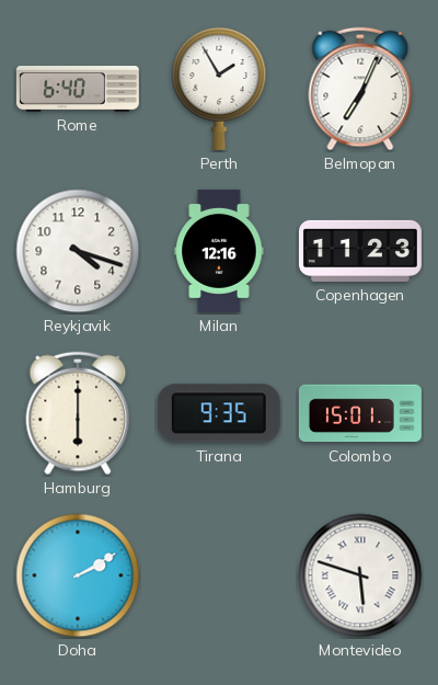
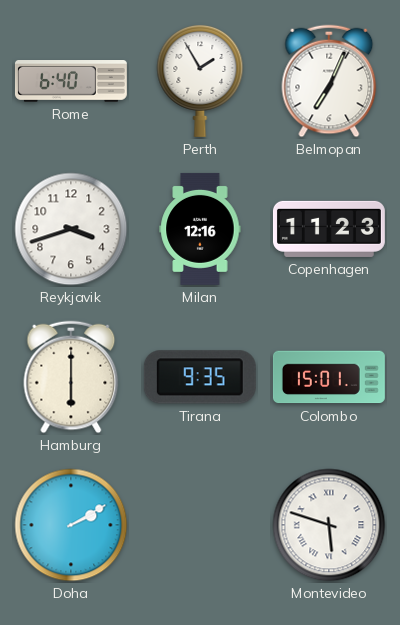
Reykjavik: 4:18 -> 3:42
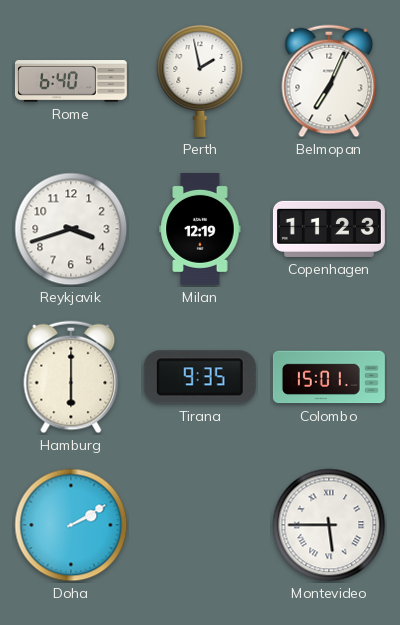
Perth: 1:55 -> 1:58
Milan: 12:16 -> 12:19
Montevideo: 5:48 -> 5:45
